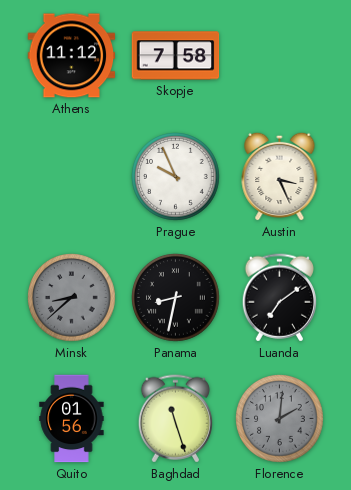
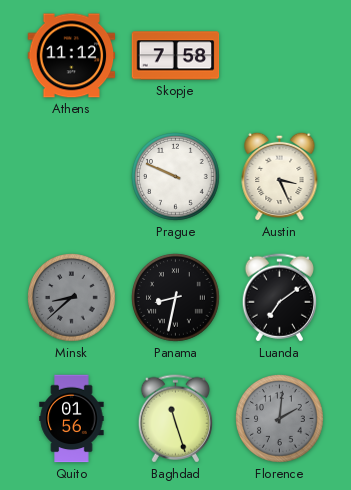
Prague: 9:56 -> 9:49
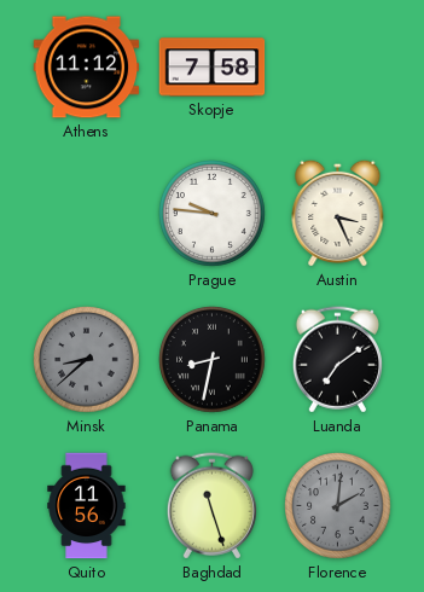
Prague: 9:49 -> 9:46
Quito: 01:56 -> 11:56
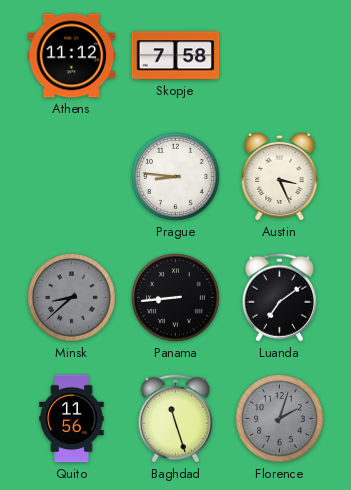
Prague: 9:46 -> 8:46
Panama: 8:32 -> 8:44
Florence: 2:01 -> 2:03
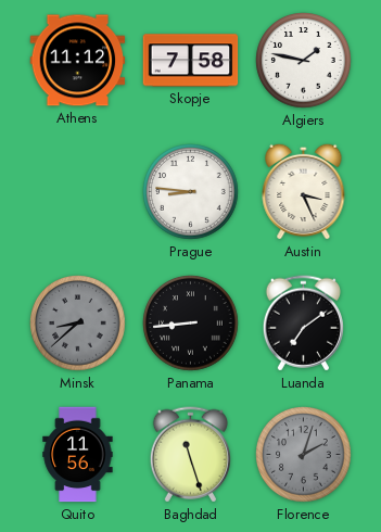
Algiers: none -> 1:47
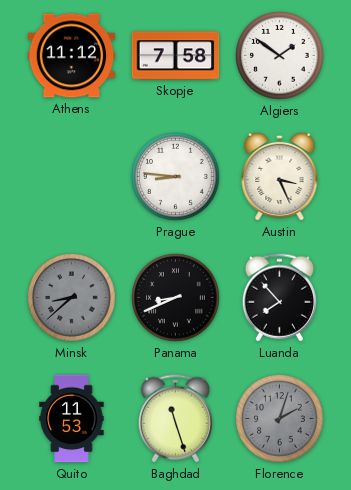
Algiers: 1:47 -> 1:51
Panama: 8:44 -> 8:41
Luanda: 7:09 -> 7:53
Quito: 11:56 -> 11:53
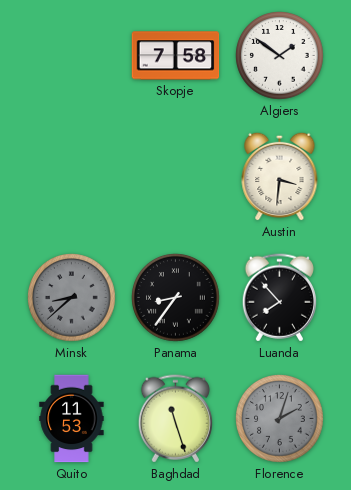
Athens: 11:12 -> none
Prague: 8:46 -> none
Austin: 3:26 -> 3:31
Panama: 8:41 -> 8:36
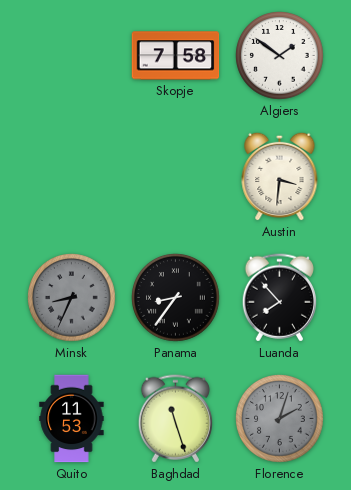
Minsk: 8:38 -> 8:34
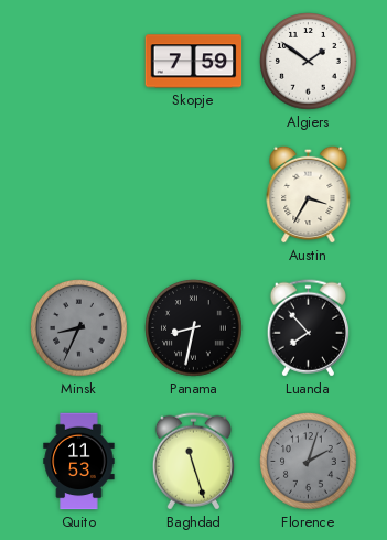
Skopje: 7:58 -> 7:59
Austin: 3:31 -> 3:35
Panama: 8:36 -> 8:32
